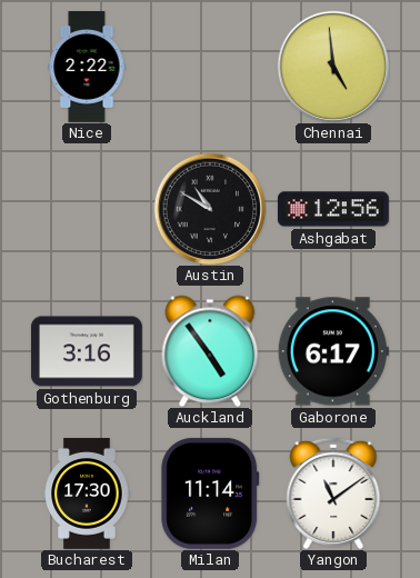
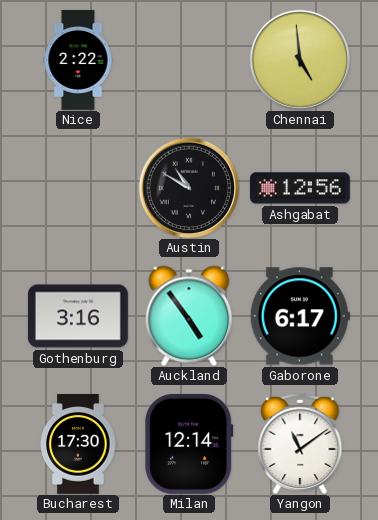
Milan: 11:14 -> 12:14
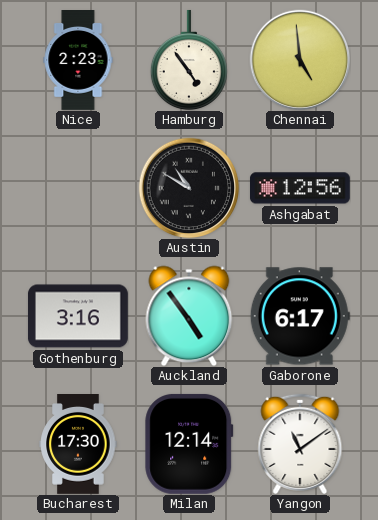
Nice: 2:22 -> 2:23
Hamburg: none -> 4:54
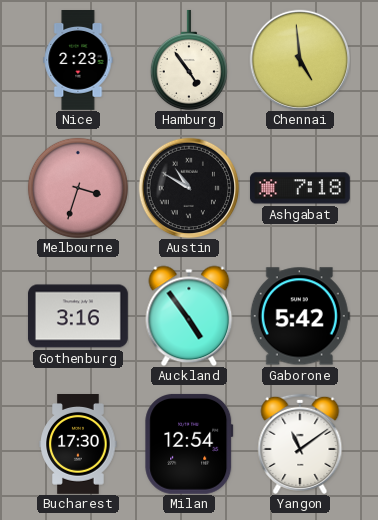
Melbourne: none -> 3:33
Ashgabat: 12:56 -> 7:18
Gaborone: 6:17 -> 5:42
Milan: 12:14 -> 12:54
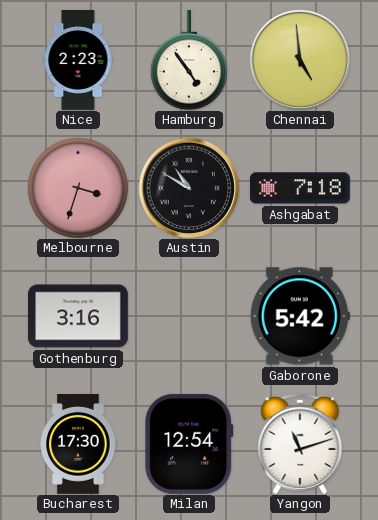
Auckland: 4:54 -> none
Yangon: 11:09 -> 11:12
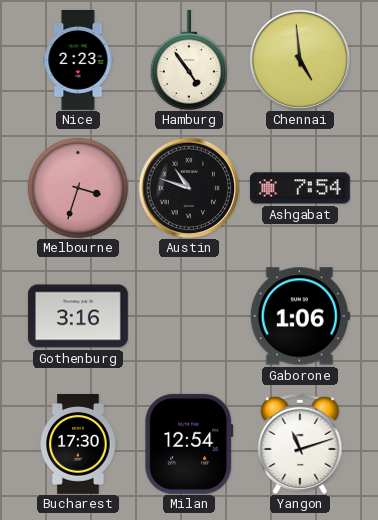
Austin: 10:50 -> 10:48
Ashgabat: 7:18 -> 7:54
Gaborone: 5:42 -> 1:06
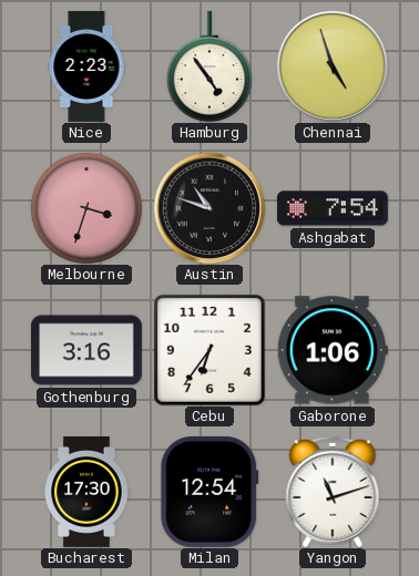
Chennai: 4:59 -> 4:57
Cebu: none -> 6:36
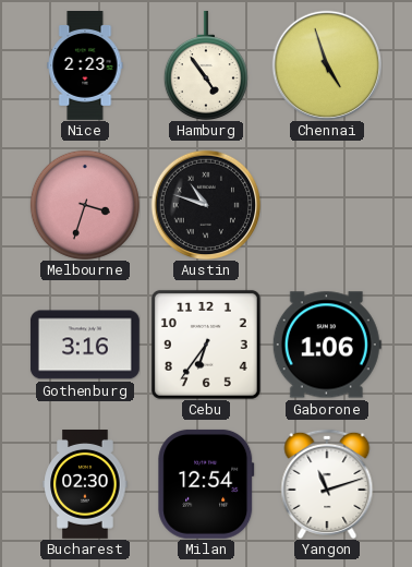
Ashgabat: 7:54 -> none
Bucharest: 17:30 -> 02:30
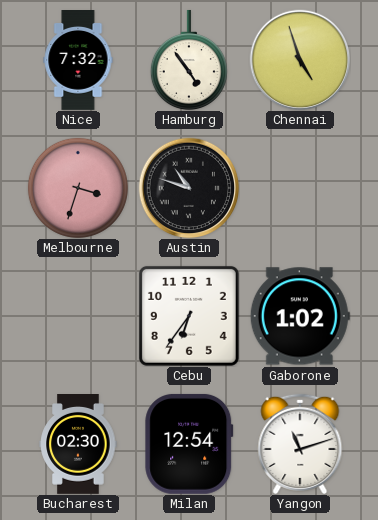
Nice: 2:23 -> 7:32
Gothenburg: 3:16 -> none
Gaborone: 1:06 -> 1:02
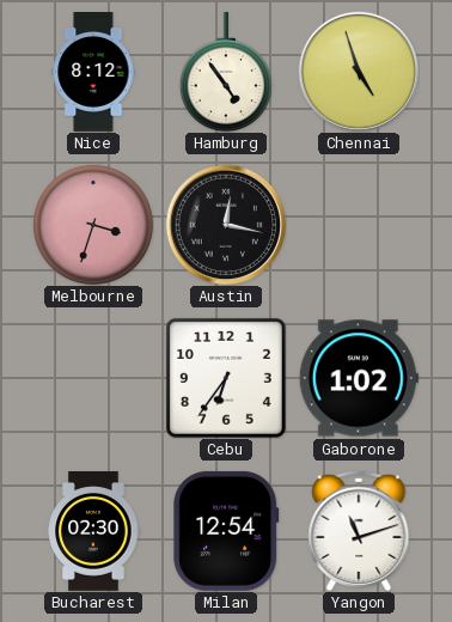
Nice: 7:32 -> 8:12
Austin: 10:48 -> 12:17
